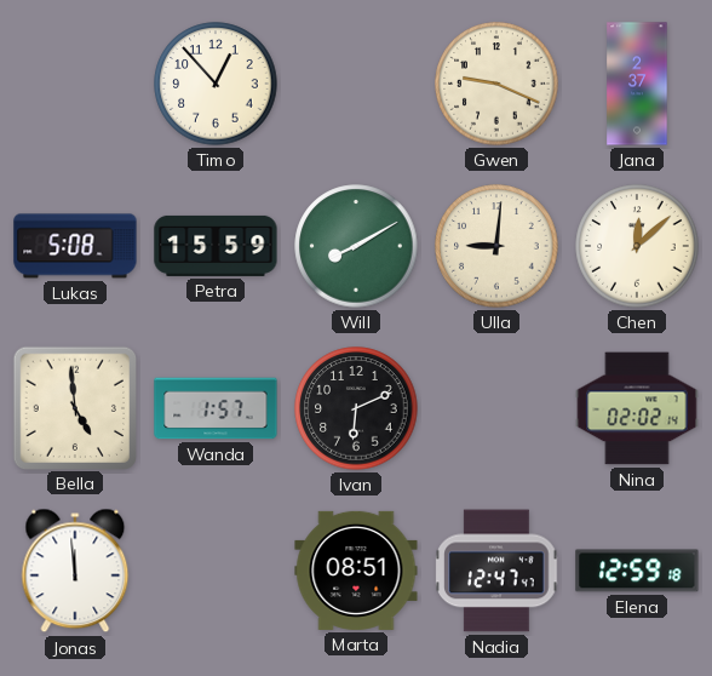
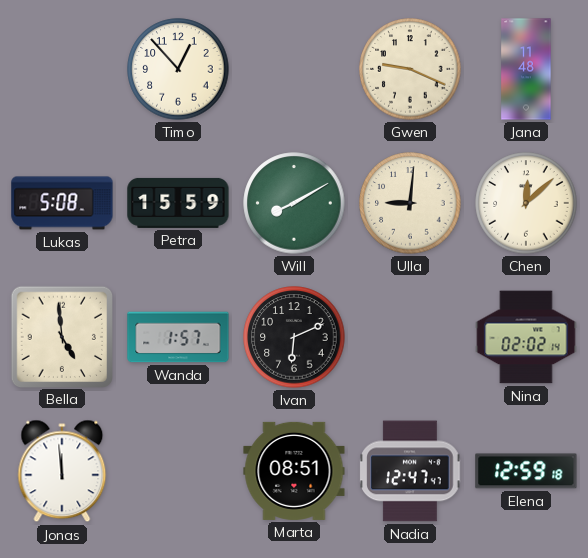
Jana: 2:37 -> 11:48
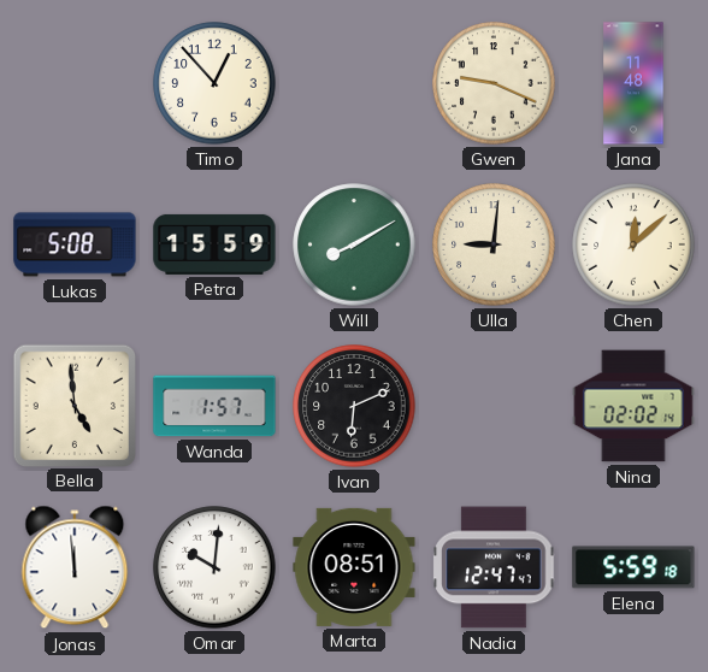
Omar: none -> 10:01
Elena: 12:59 -> 5:59
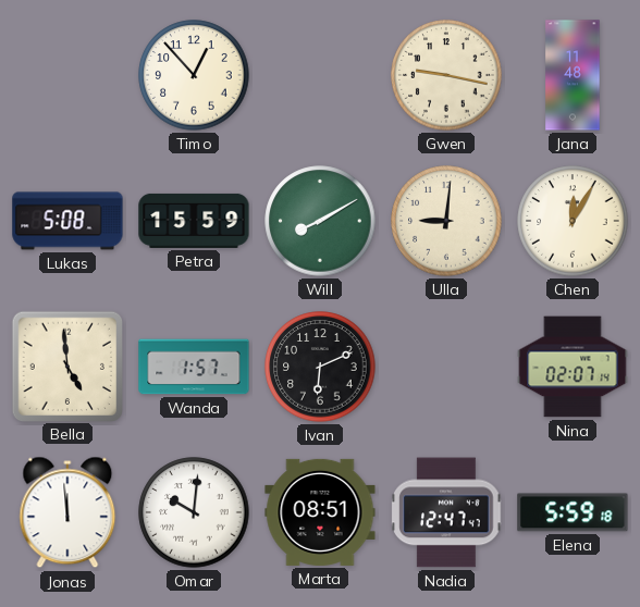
Gwen: 9:19 -> 9:17
Chen: 12:08 -> 12:05
Nina: 02:02 -> 02:07
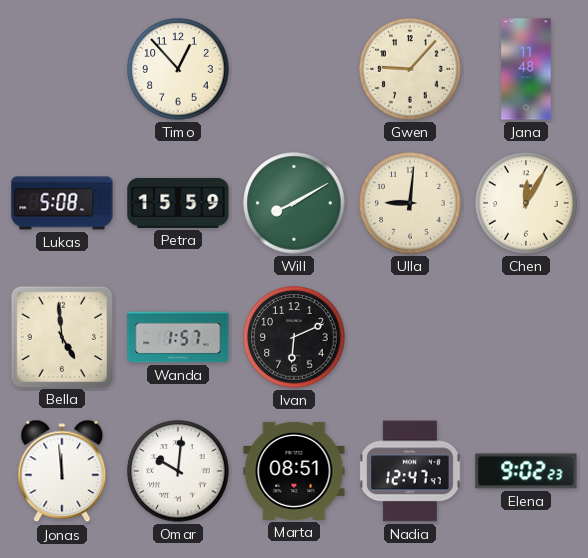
Gwen: 9:17 -> 9:07
Nina: 02:07 -> none
Elena: 5:59 -> 9:02
